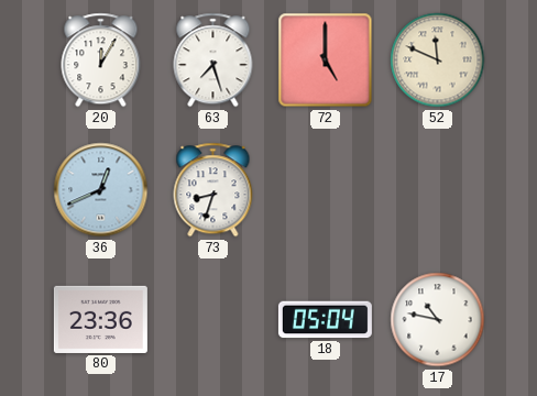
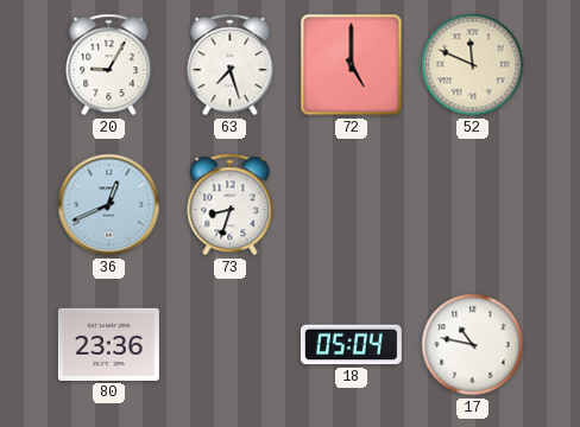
20: 12:05 -> 9:05
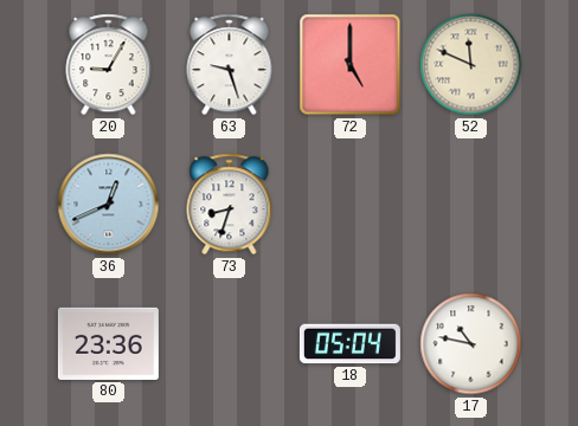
63: 7:27 -> 9:27
